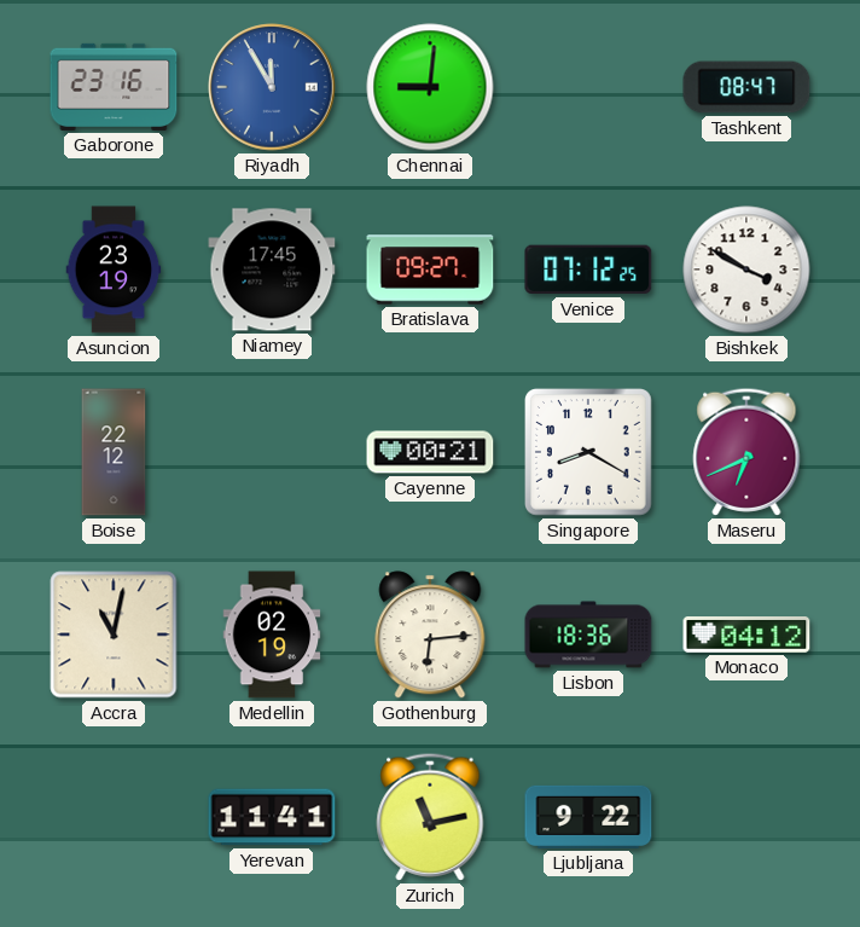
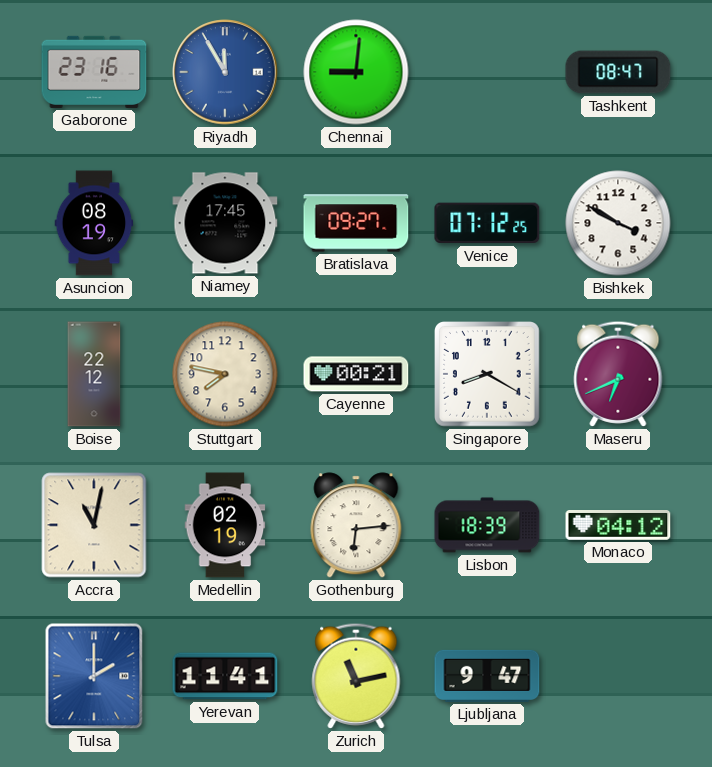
Asuncion: 23:19 -> 08:19
Stuttgart: none -> 7:47
Lisbon: 18:36 -> 18:39
Tulsa: none -> 2:00
Ljubljana: 9:22 -> 9:47
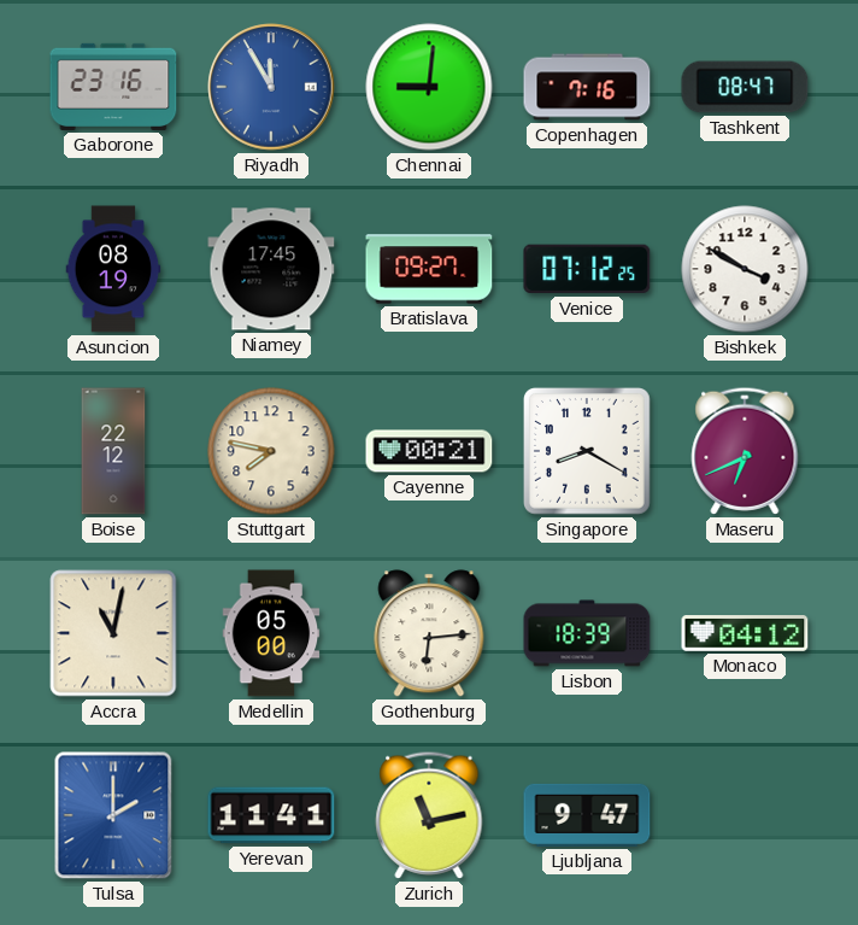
Copenhagen: none -> 7:16
Medellin: 02:19 -> 05:00
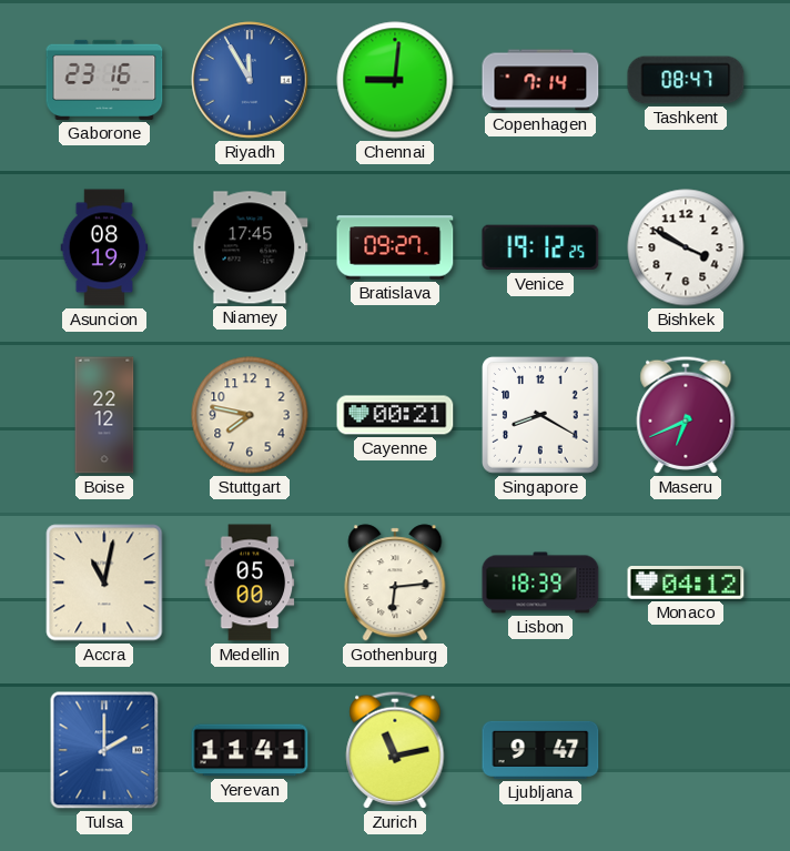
Copenhagen: 7:16 -> 7:14
Venice: 07:12 -> 19:12
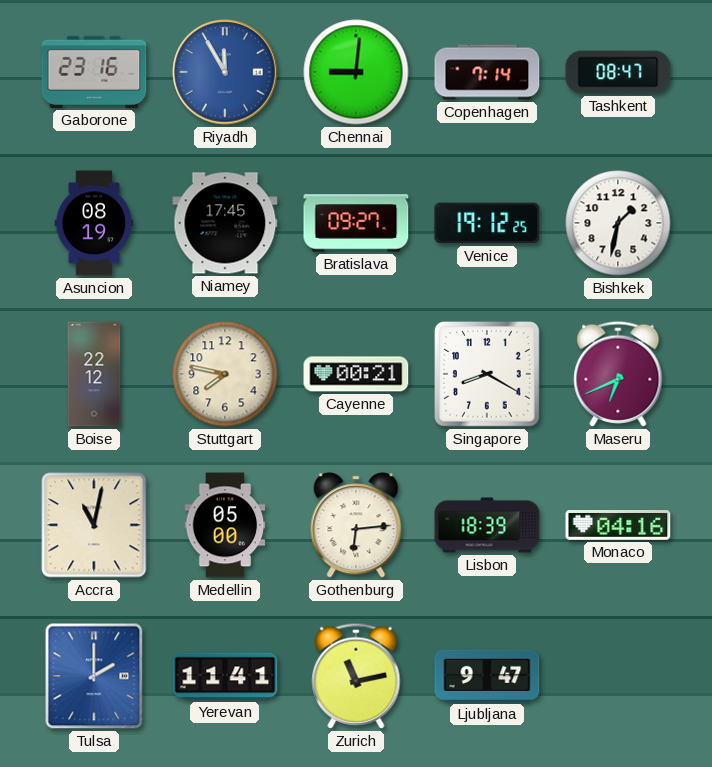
Bishkek: 3:50 -> 1:32
Monaco: 04:12 -> 04:16
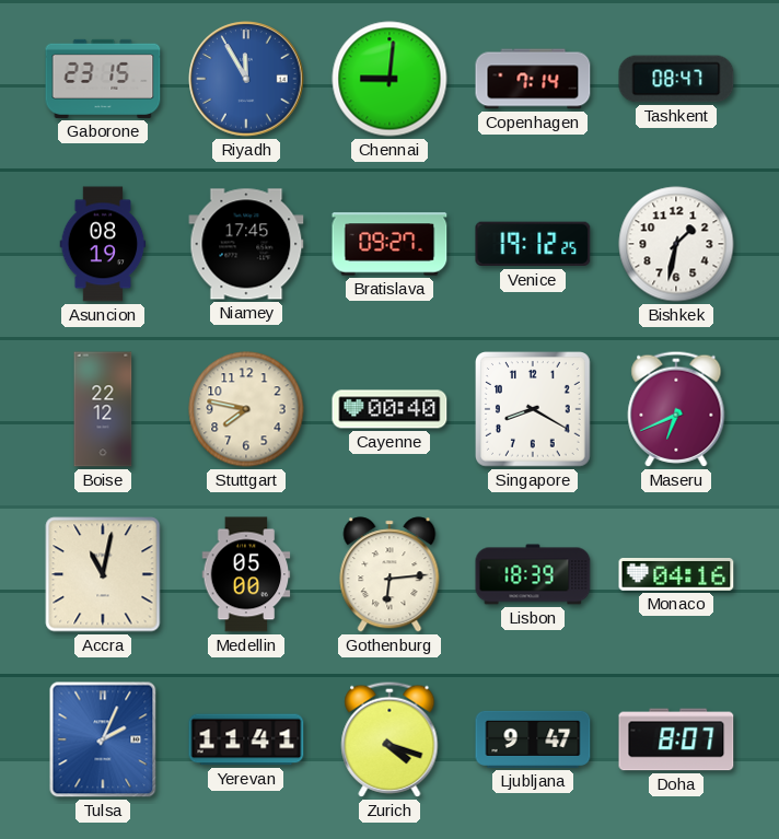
Gaborone: 23:16 -> 23:15
Cayenne: 00:21 -> 00:40
Tulsa: 2:00 -> 2:04
Zurich: 11:13 -> 4:18
Doha: none -> 8:07
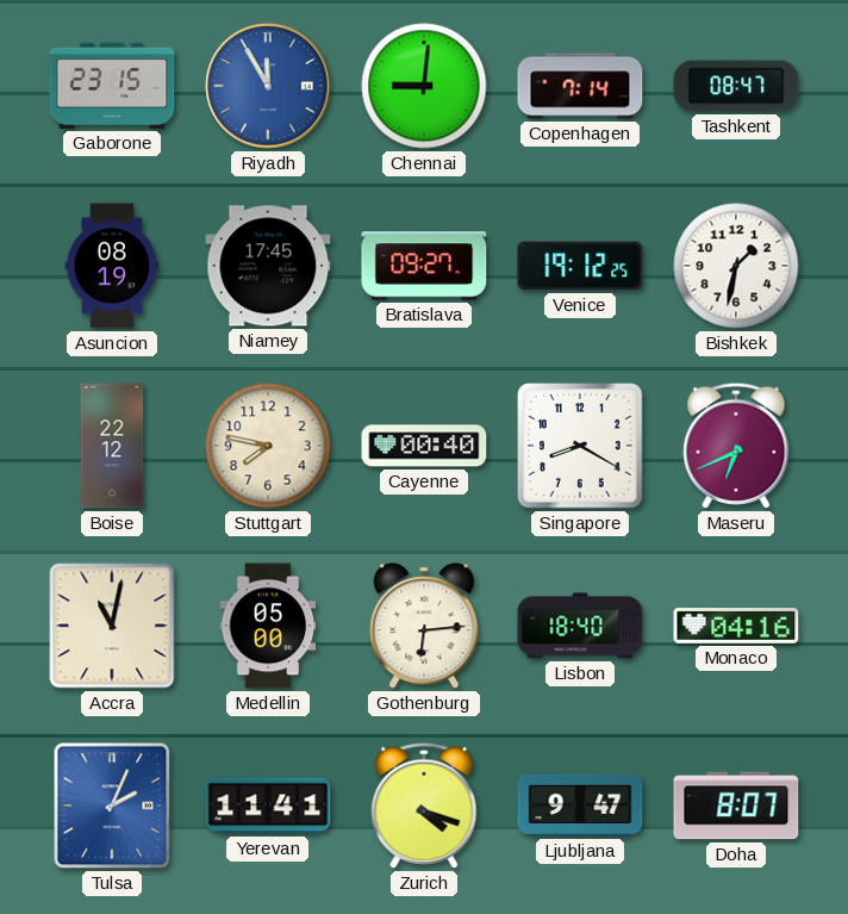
Lisbon: 18:39 -> 18:40
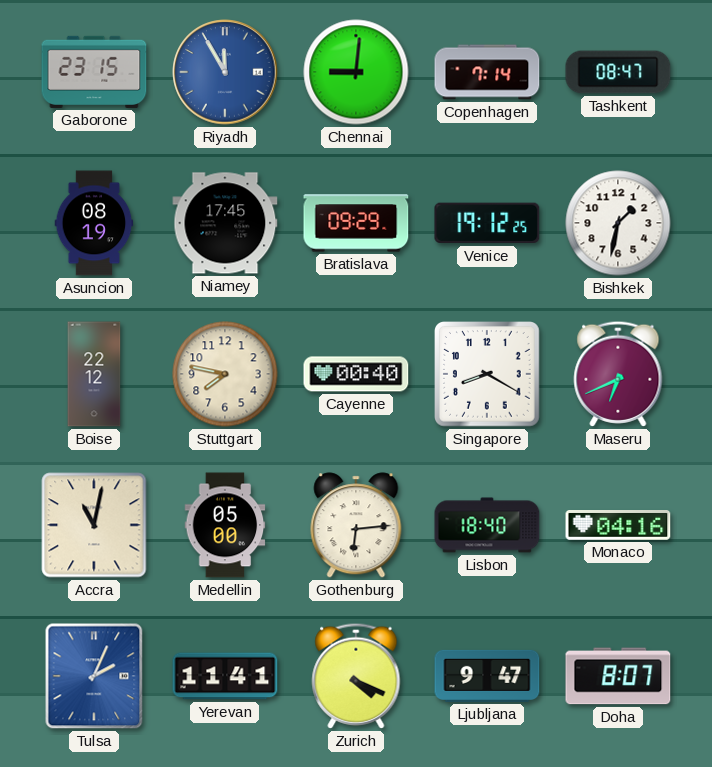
Bratislava: 09:27 -> 09:29
Zurich: 4:18 -> 4:19
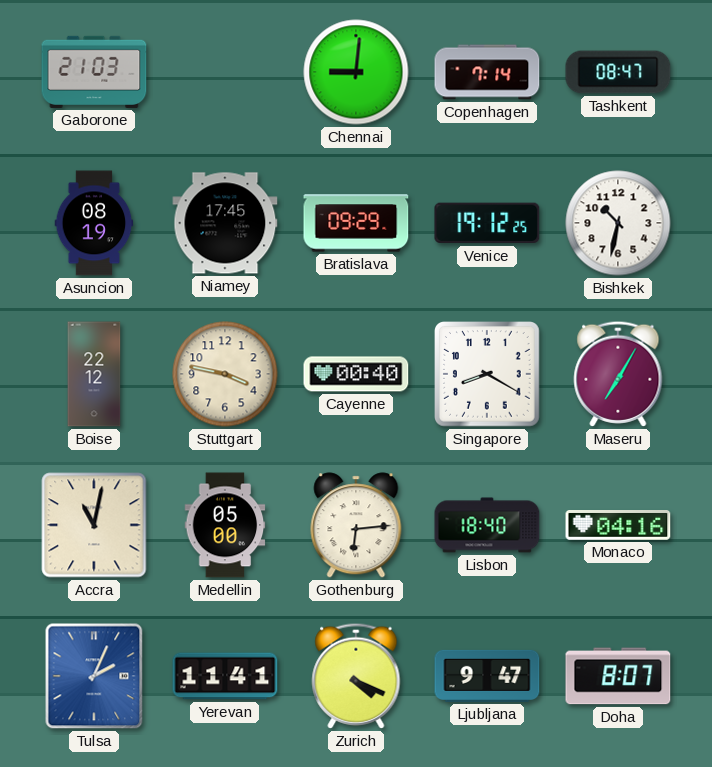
Gaborone: 23:15 -> 21:03
Riyadh: 11:55 -> none
Bishkek: 1:32 -> 10:32
Stuttgart: 7:47 -> 3:47
Maseru: 6:41 -> 7:05
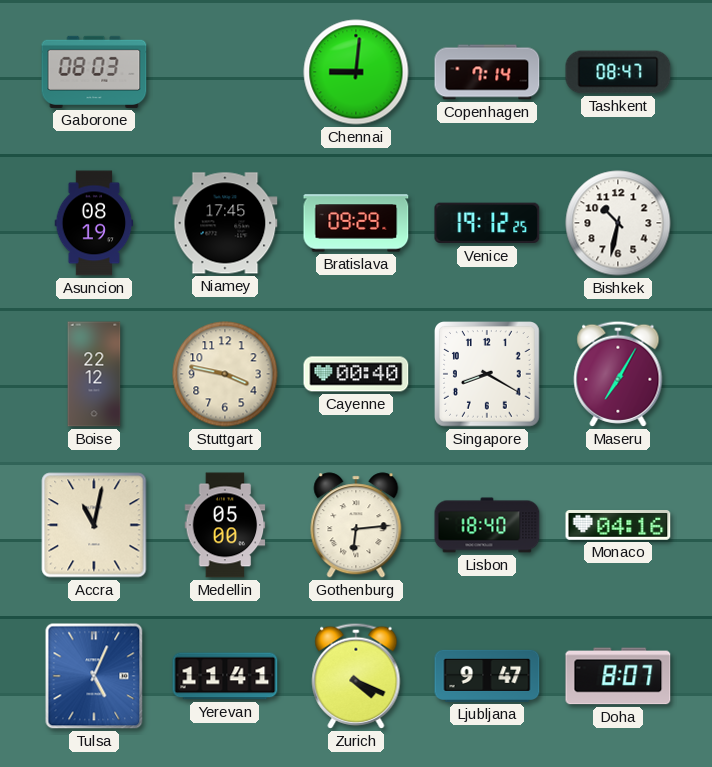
Gaborone: 21:03 -> 08:03
Tulsa: 2:04 -> 5:04
